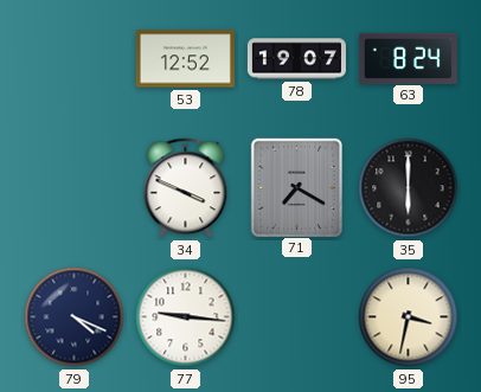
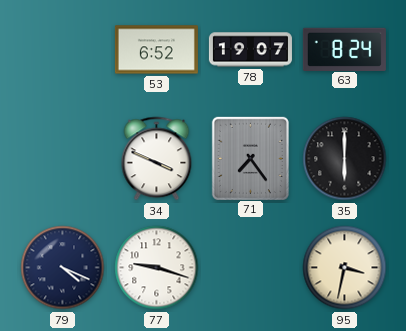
53: 12:52 -> 6:52
71: 7:20 -> 7:24
77: 9:16 -> 9:18
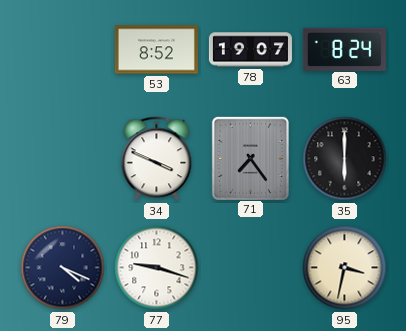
53: 6:52 -> 8:52
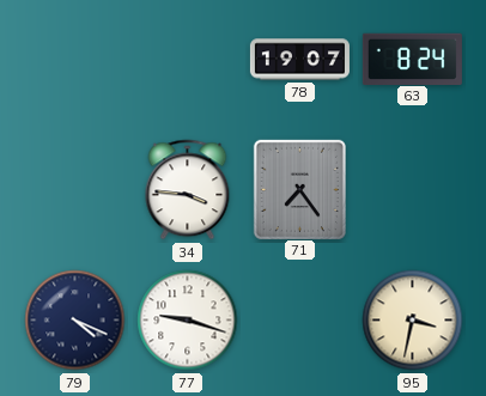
53: 8:52 -> none
34: 3:49 -> 3:46
35: 6:00 -> none
